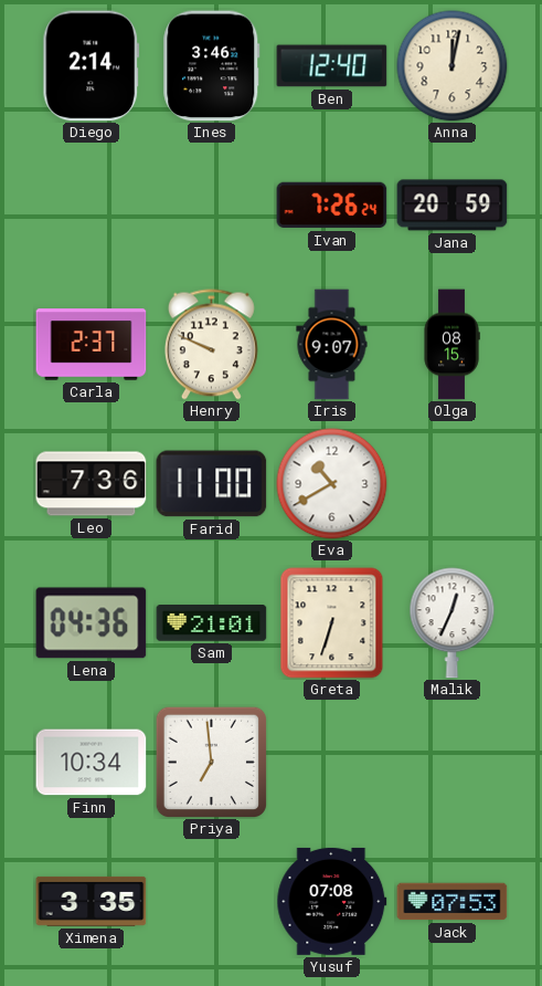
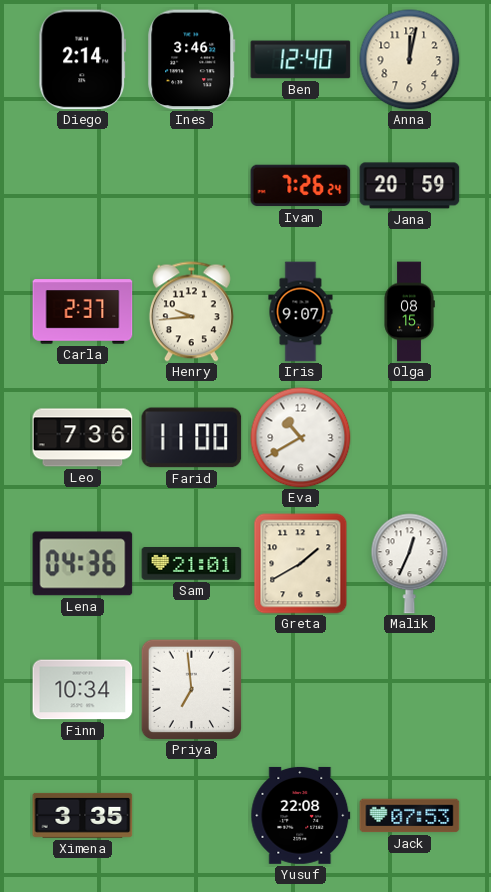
Henry: 9:49 -> 9:44
Greta: 6:33 -> 1:40
Yusuf: 07:08 -> 22:08
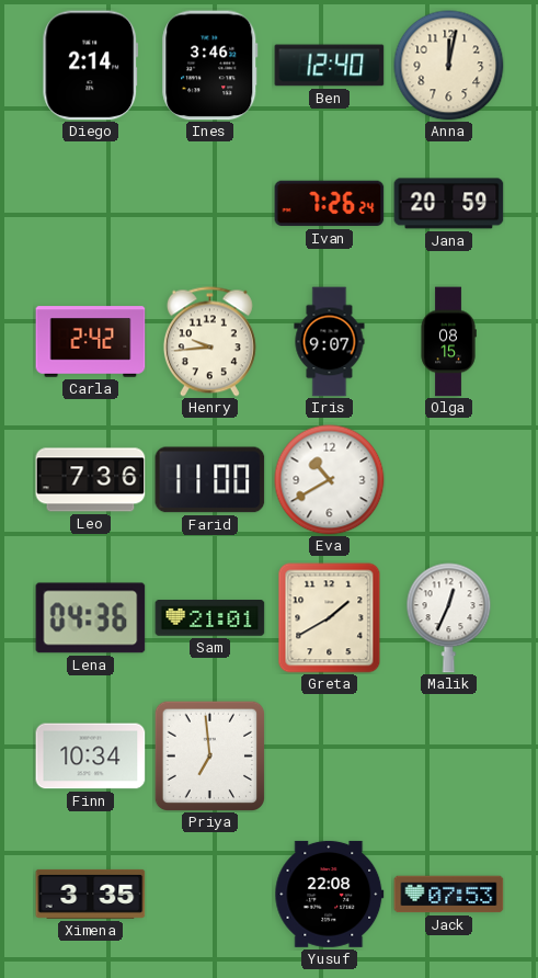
Carla: 2:37 -> 2:42
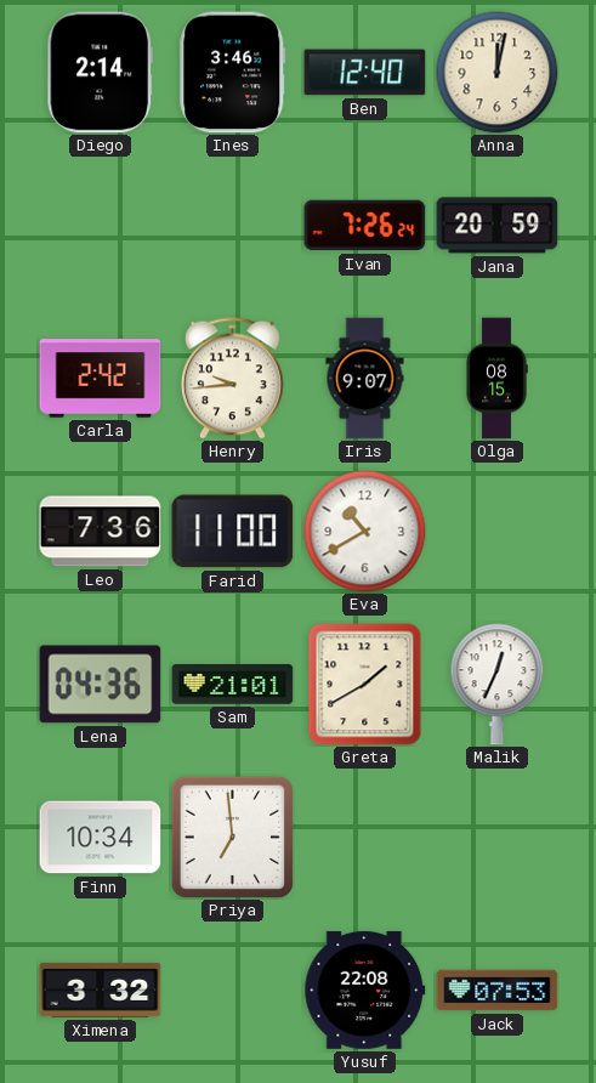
Ximena: 3:35 -> 3:32
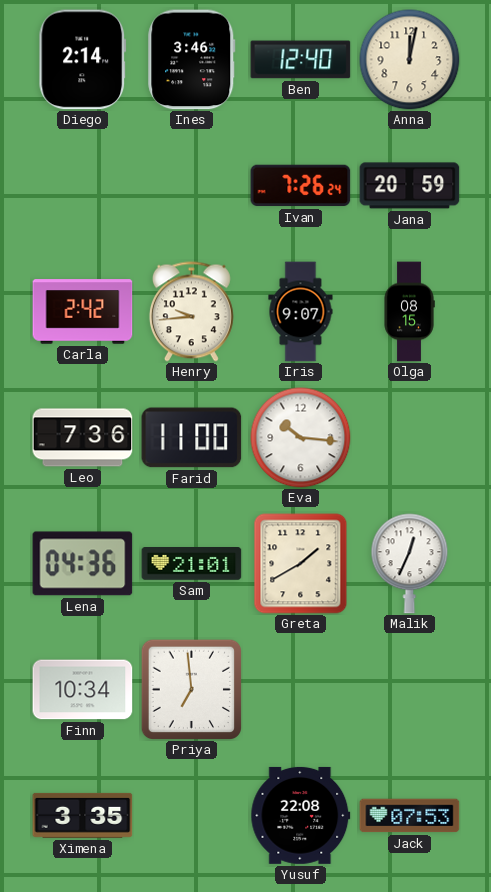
Eva: 10:40 -> 10:16
Ximena: 3:32 -> 3:35
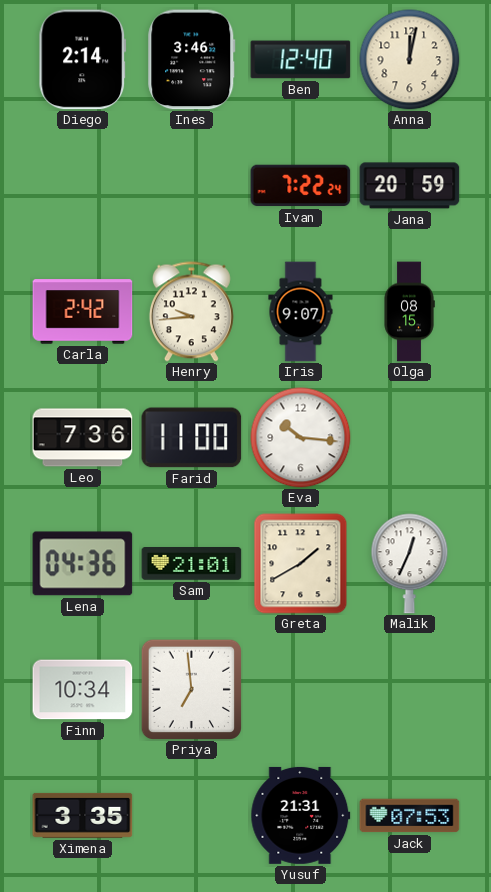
Ivan: 7:26 -> 7:22
Yusuf: 22:08 -> 21:31
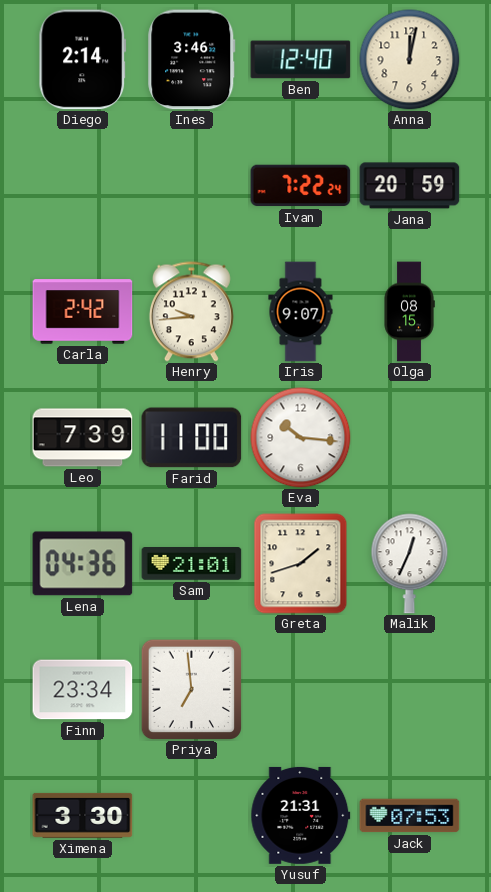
Leo: 7:36 -> 7:39
Greta: 1:40 -> 1:42
Finn: 10:34 -> 23:34
Ximena: 3:35 -> 3:30
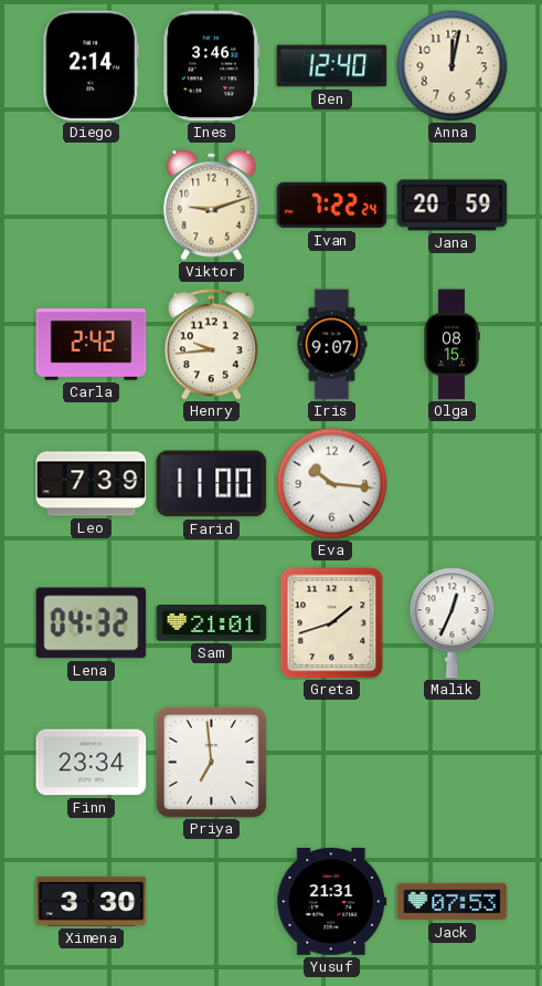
Viktor: none -> 9:12
Lena: 04:36 -> 04:32
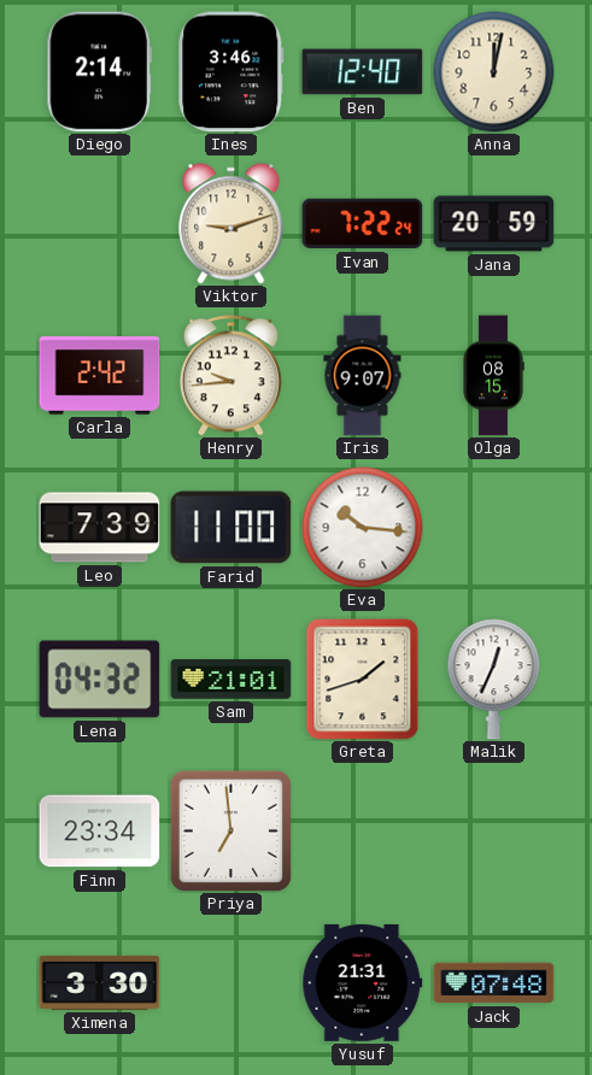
Jack: 07:53 -> 07:48
